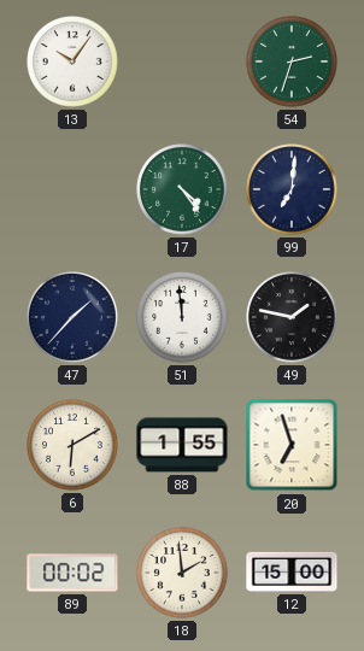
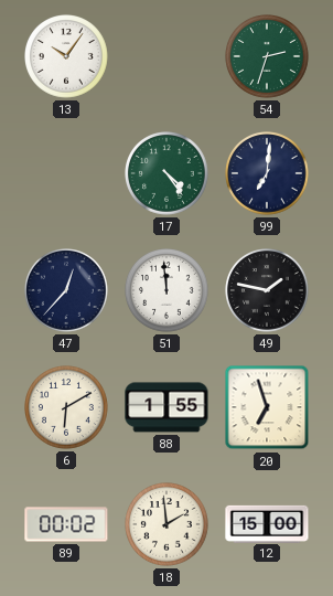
47: 1:37 -> 12:37
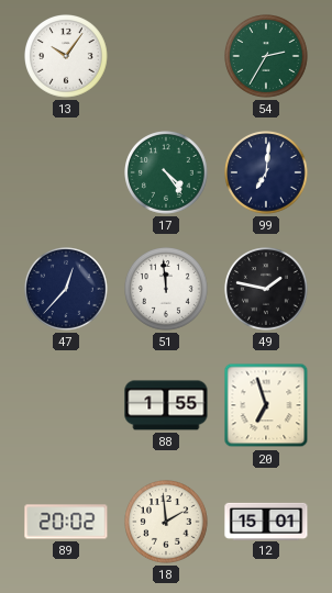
54: 2:33 -> 2:35
6: 6:10 -> none
89: 00:02 -> 20:02
12: 15:00 -> 15:01
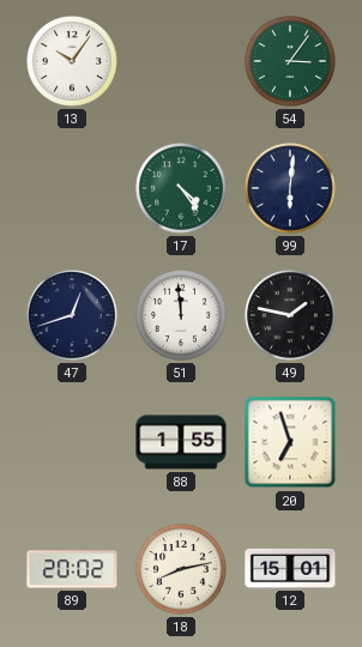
54: 2:35 -> 3:06
99: 7:01 -> 6:01
47: 12:37 -> 12:42
18: 1:59 -> 8:13
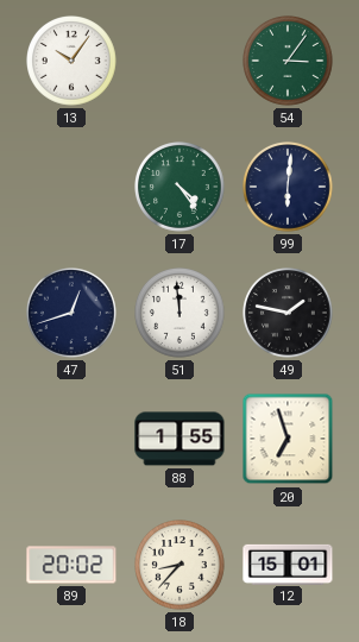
18: 8:13 -> 8:37
